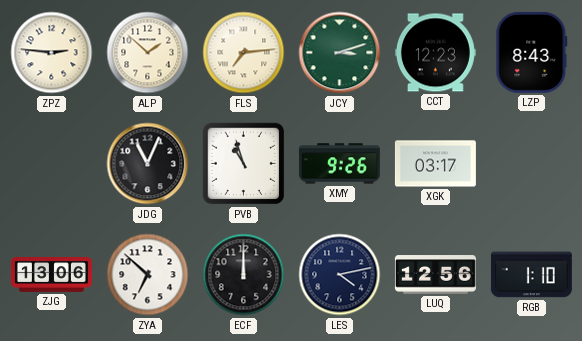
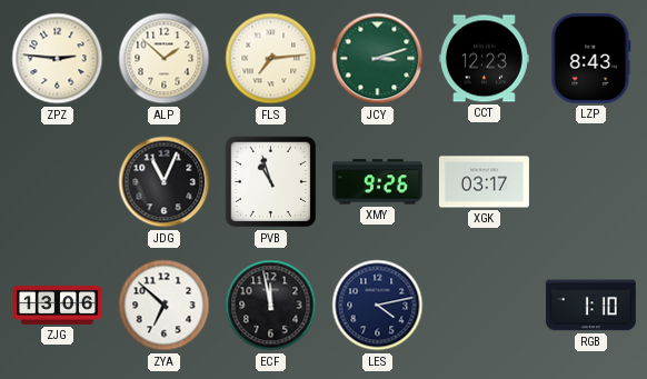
ECF: 12:00 -> 11:58
LUQ: 12:56 -> none
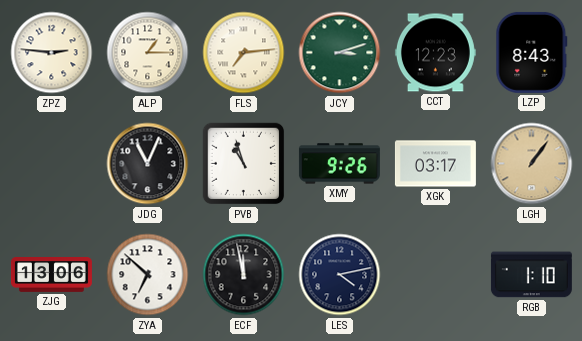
ALP: 1:52 -> 1:15
LGH: none -> 1:06
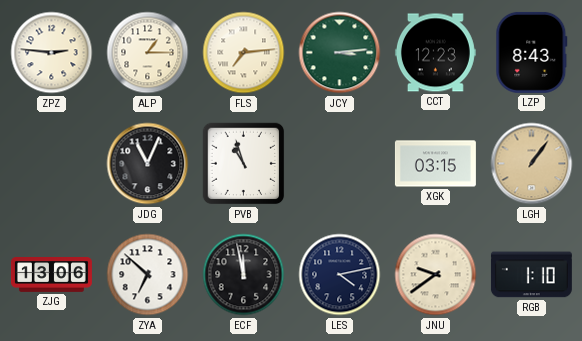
JCY: 3:12 -> 3:14
XMY: 9:26 -> none
XGK: 03:17 -> 03:15
JNU: none -> 9:39
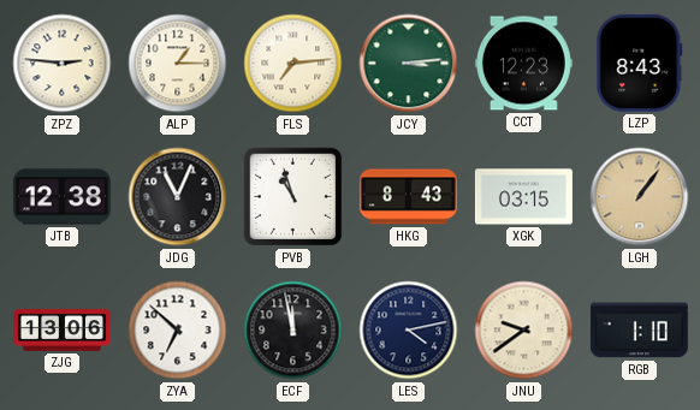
JTB: none -> 12:38
HKG: none -> 8:43
